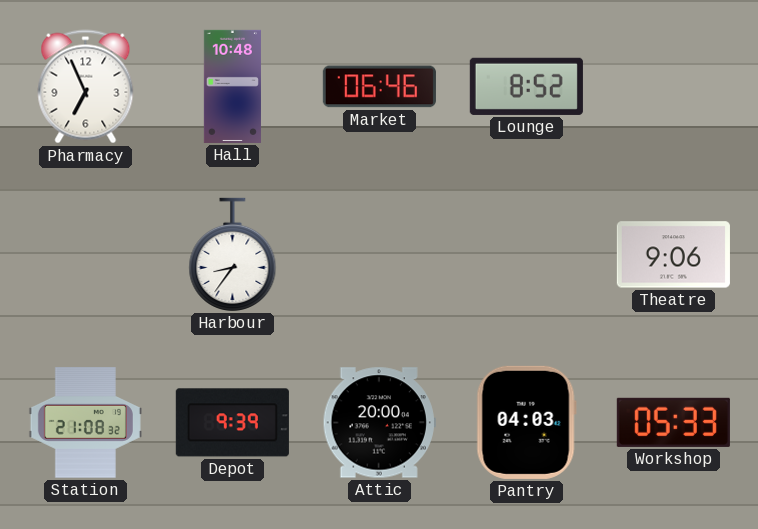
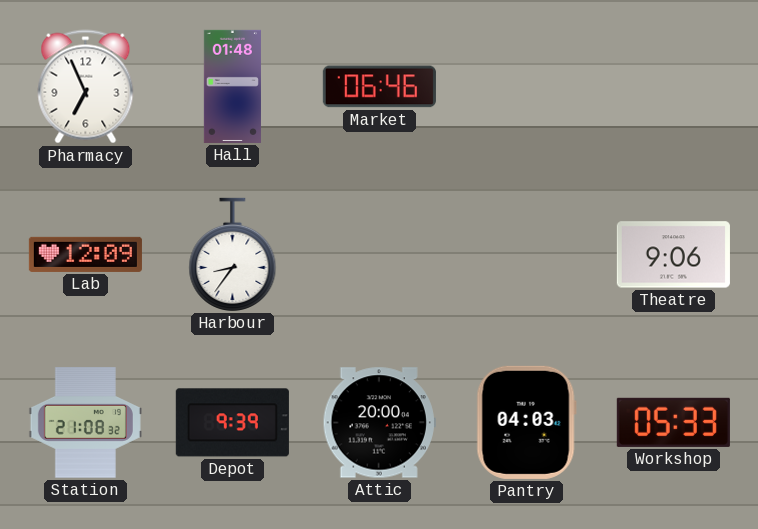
Hall: 10:48 -> 01:48
Lounge: 8:52 -> none
Lab: none -> 12:09
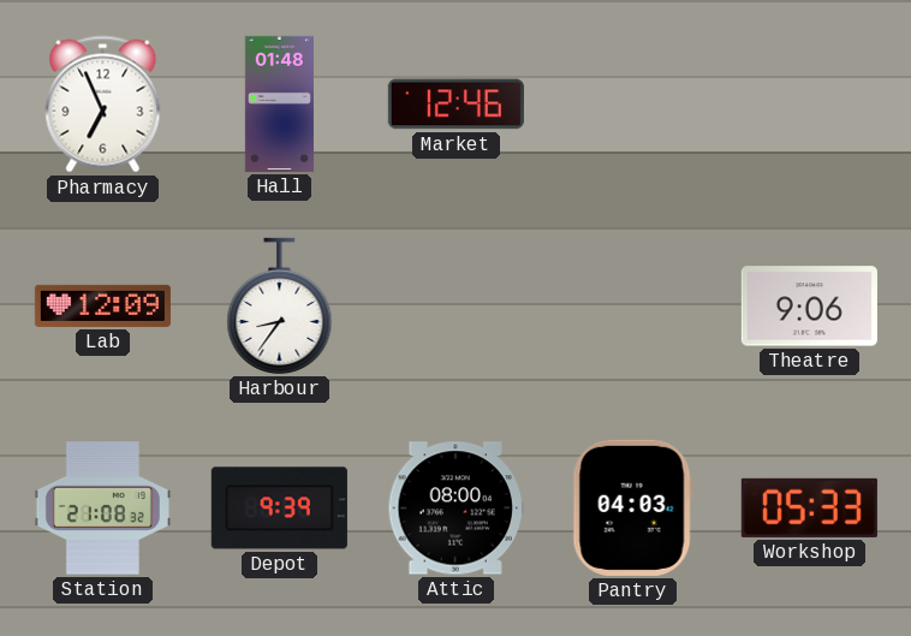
Market: 06:46 -> 12:46
Attic: 20:00 -> 08:00
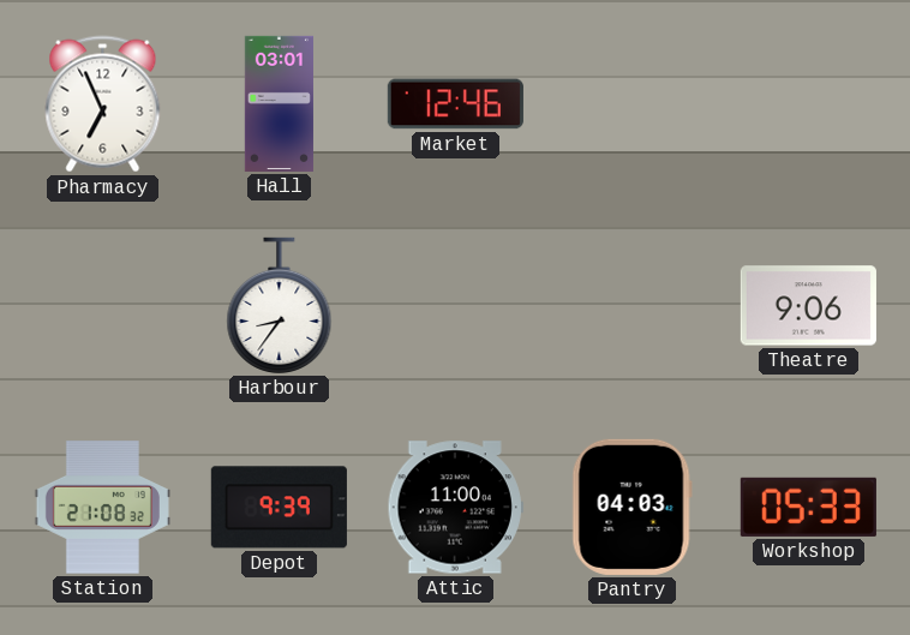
Hall: 01:48 -> 03:01
Lab: 12:09 -> none
Attic: 08:00 -> 11:00
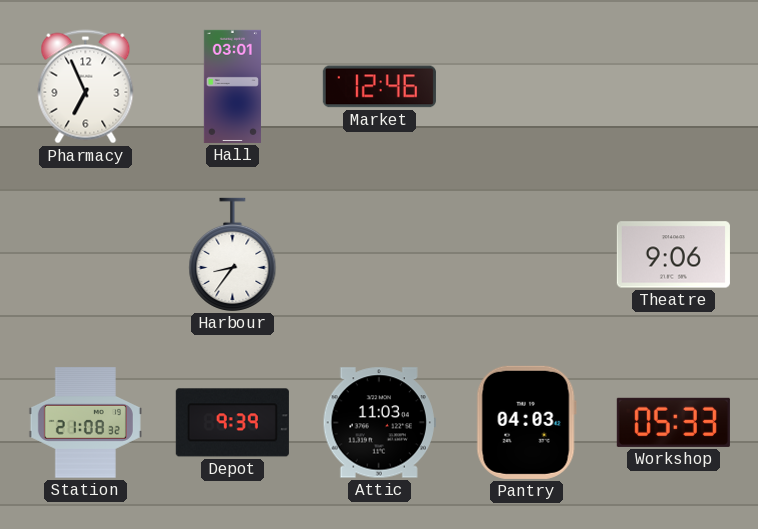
Attic: 11:00 -> 11:03
